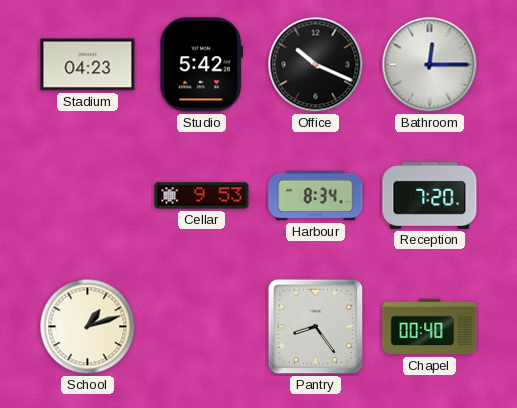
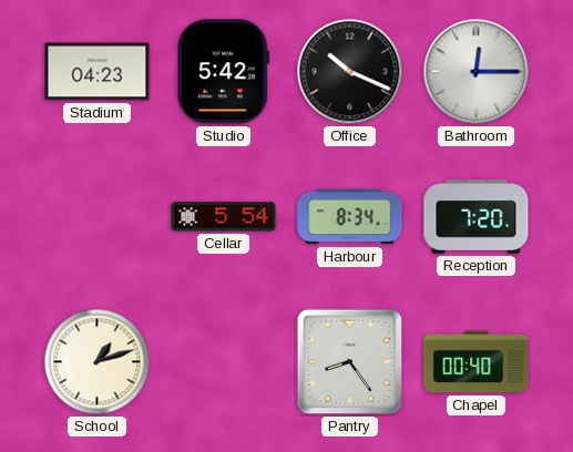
Cellar: 9:53 -> 5:54
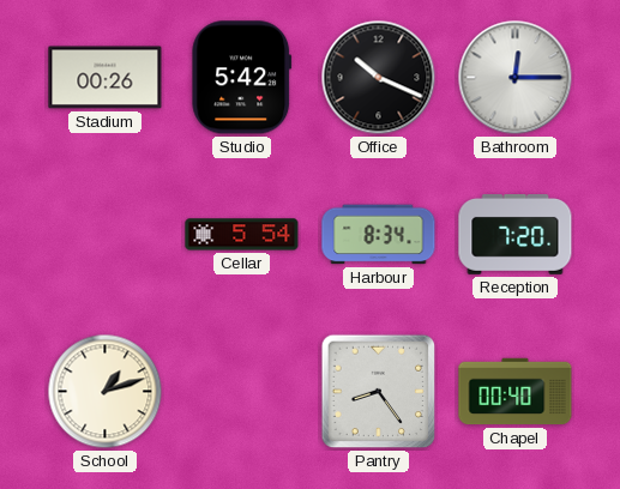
Stadium: 04:23 -> 00:26
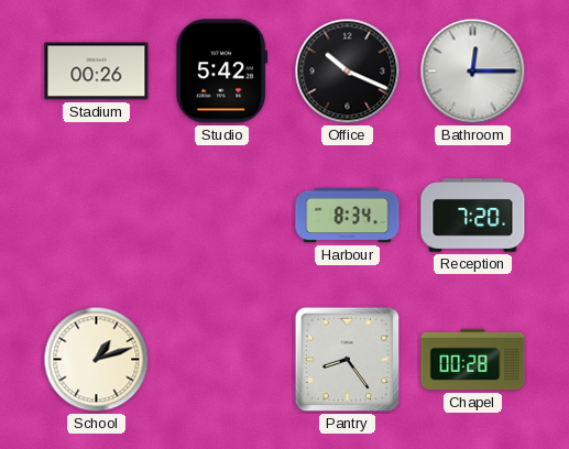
Cellar: 5:54 -> none
Chapel: 00:40 -> 00:28
